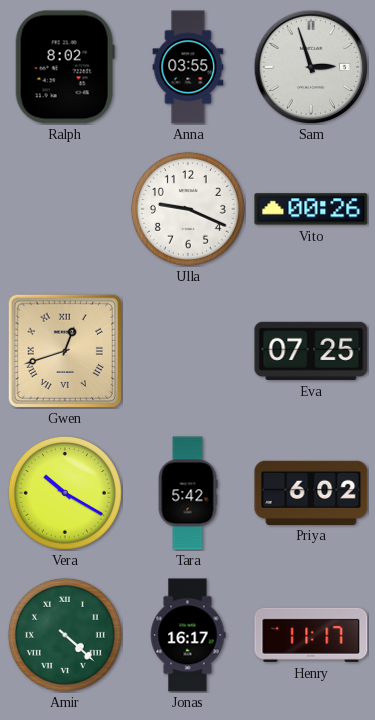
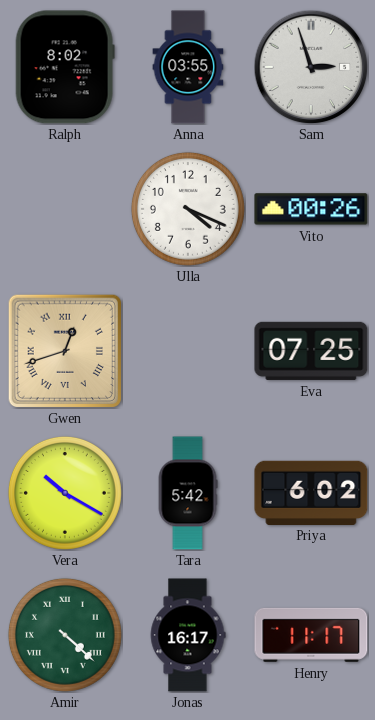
Ulla: 9:19 -> 4:19
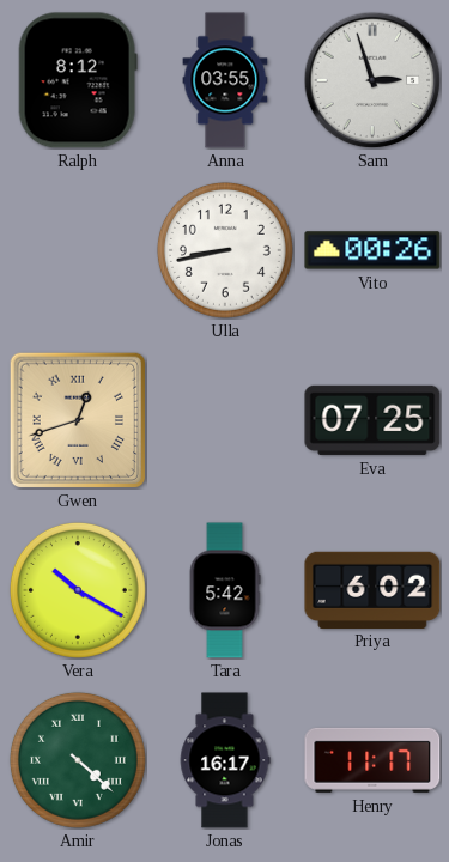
Ralph: 8:02 -> 8:12
Ulla: 4:19 -> 8:43
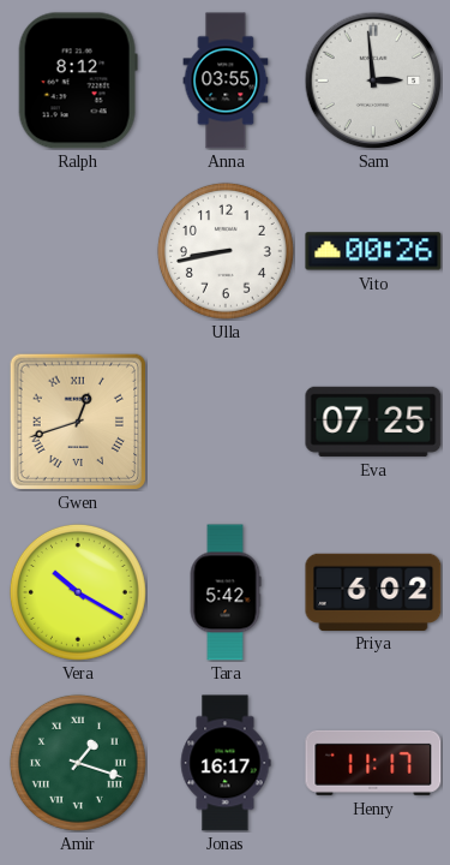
Sam: 2:57 -> 2:59
Amir: 4:22 -> 1:18
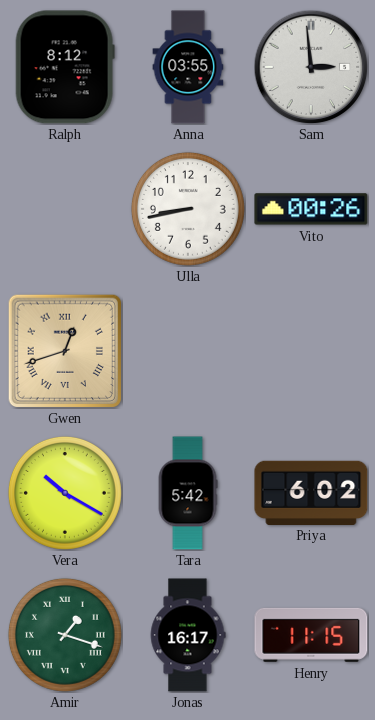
Eva: 07:25 -> none
Henry: 11:17 -> 11:15
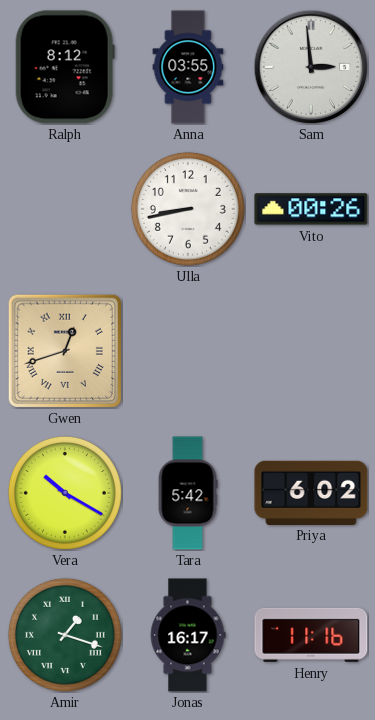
Henry: 11:15 -> 11:16
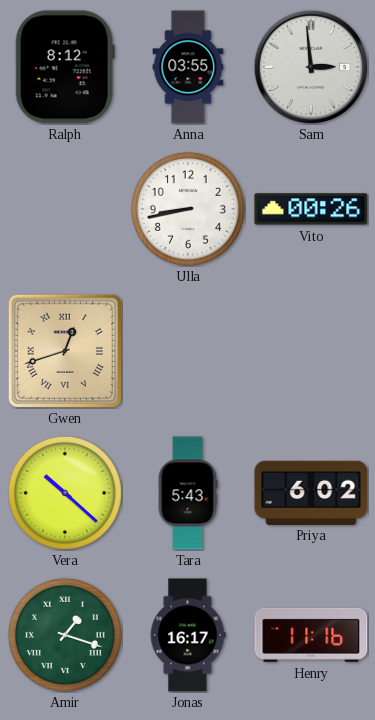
Vera: 10:20 -> 10:22
Tara: 5:42 -> 5:43
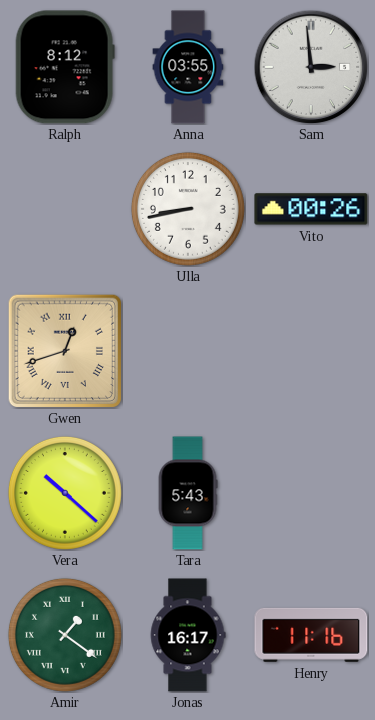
Priya: 6:02 -> none
Amir: 1:18 -> 1:21
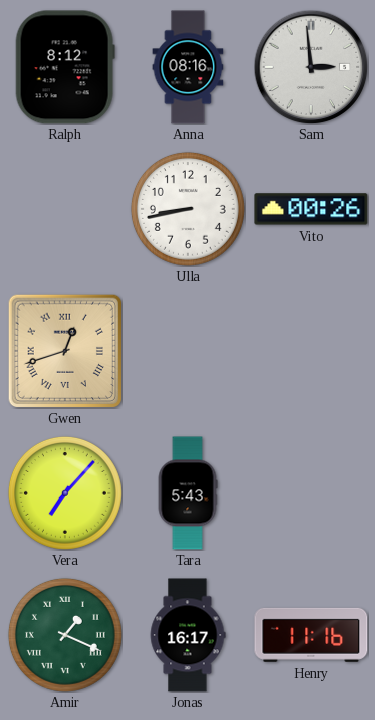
Anna: 03:55 -> 08:16
Vera: 10:22 -> 7:07
Amir: 1:21 -> 1:19
